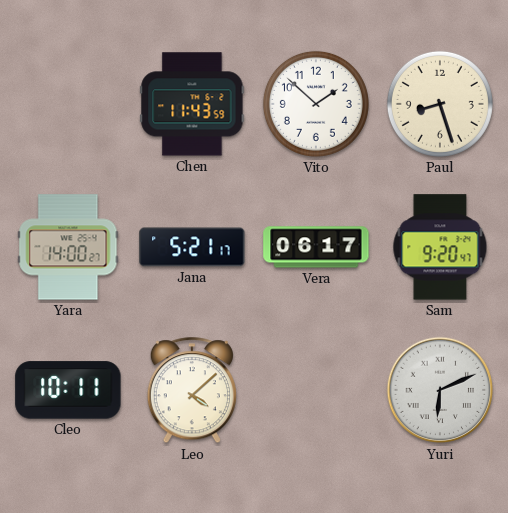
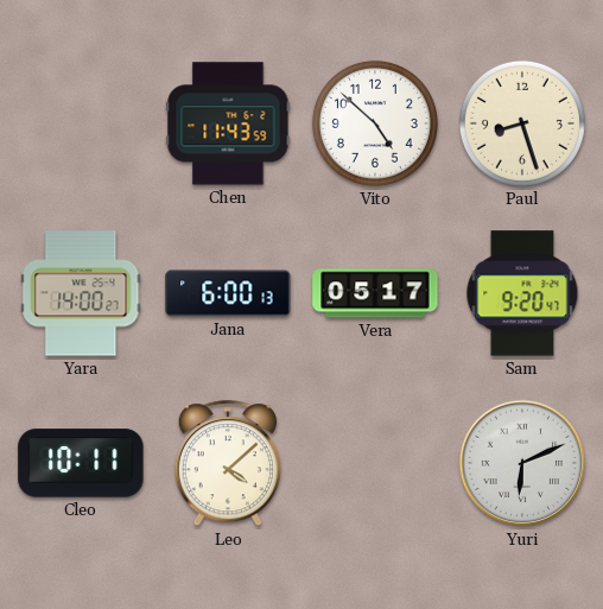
Vito: 1:52 -> 4:52
Jana: 5:21 -> 6:00
Vera: 06:17 -> 05:17
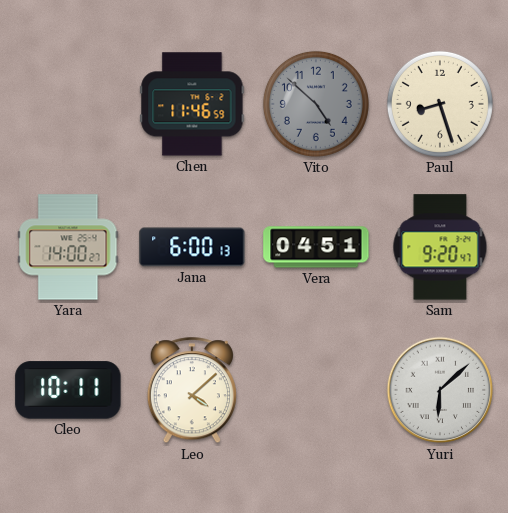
Chen: 11:43 -> 11:46
Vito dial: white -> grey
Vera: 05:17 -> 04:51
Yuri: 6:11 -> 6:08
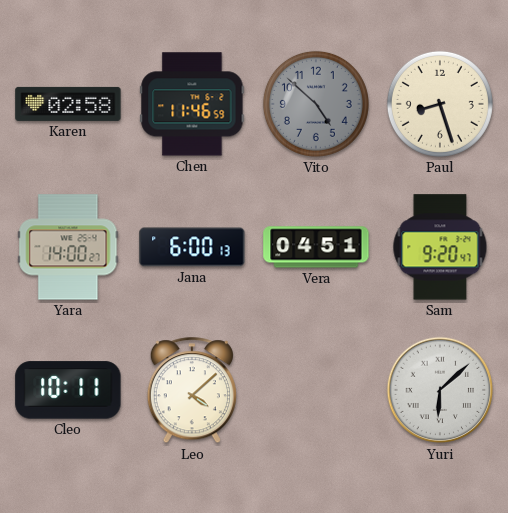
Karen: none -> 02:58
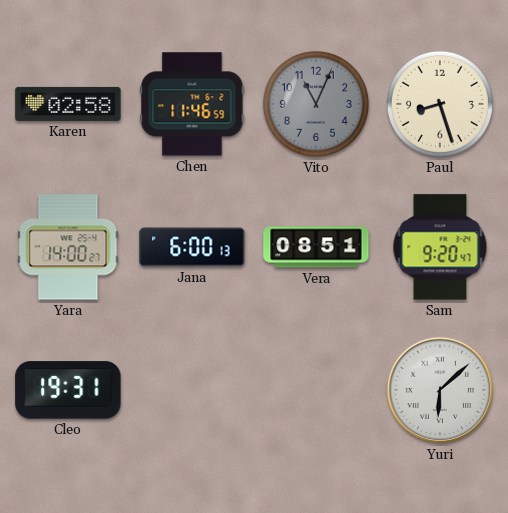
Vito: 4:52 -> 11:04
Vera: 04:51 -> 08:51
Cleo: 10:11 -> 19:31
Leo: 4:08 -> none
